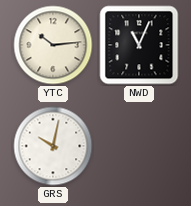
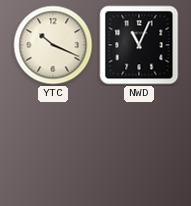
YTC: 10:14 -> 10:19
GRS: 10:02 -> none
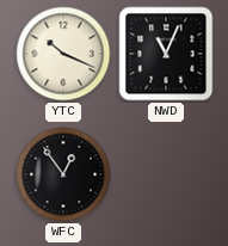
WFC: none -> 12:54
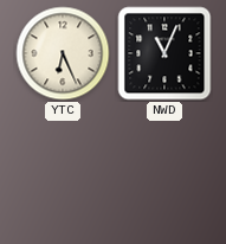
YTC: 10:19 -> 6:26
WFC: 12:54 -> none
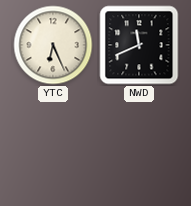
NWD: 11:04 -> 11:41
